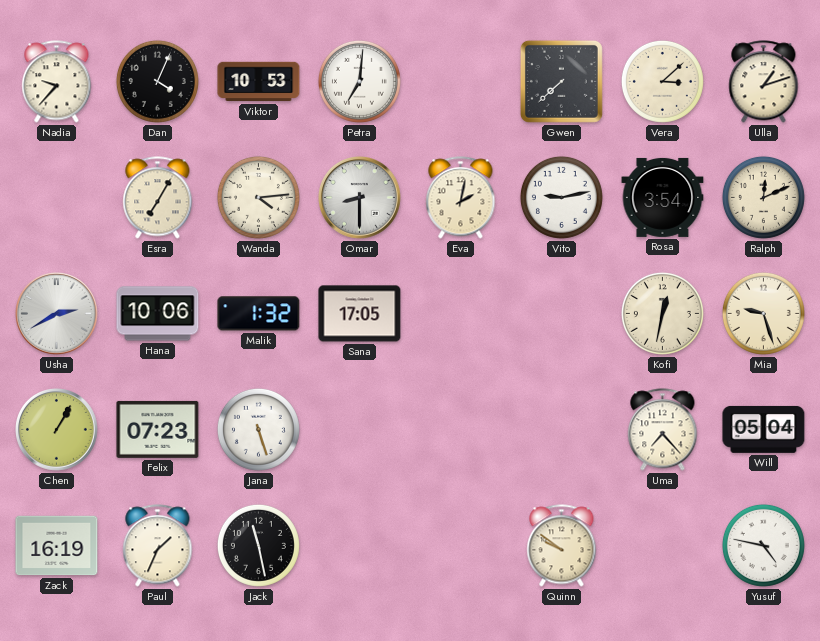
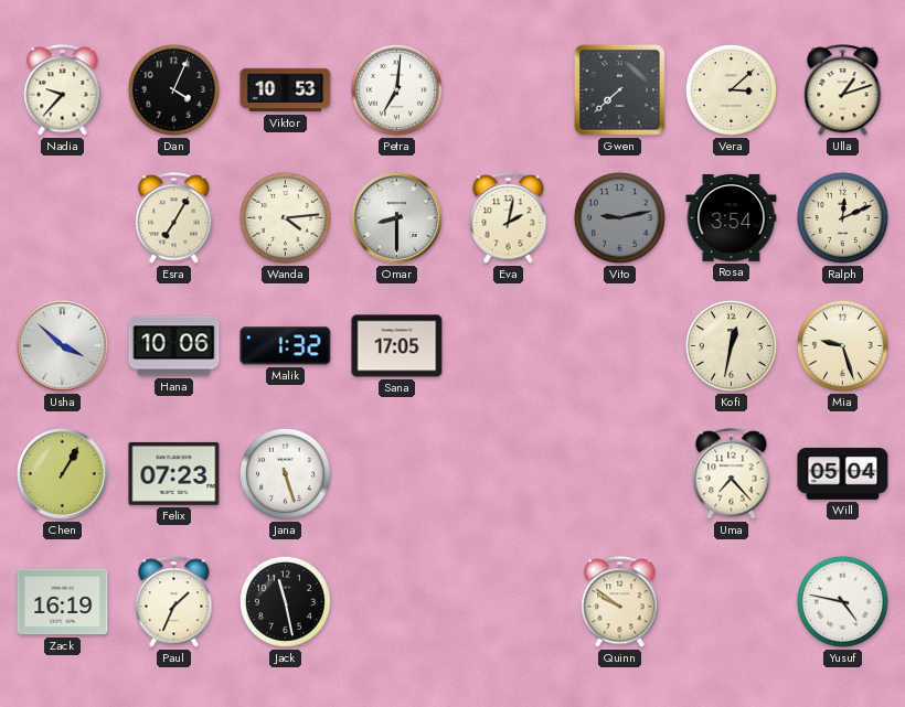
Vito dial: white -> grey
Usha: 2:40 -> 3:52
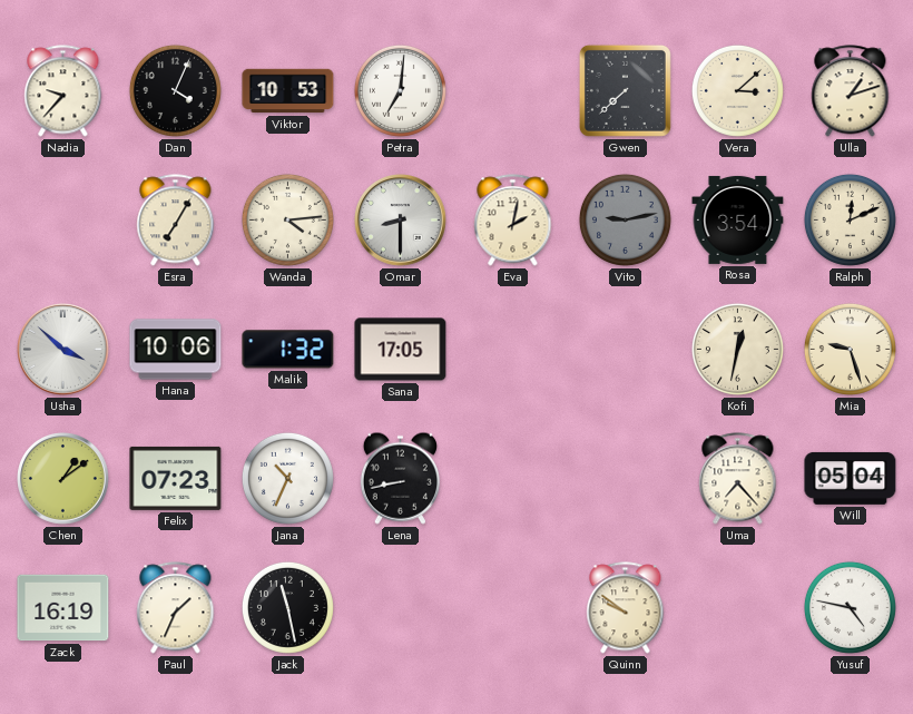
Chen: 1:05 -> 1:09
Jana: 5:27 -> 10:34
Lena: none -> 8:43
